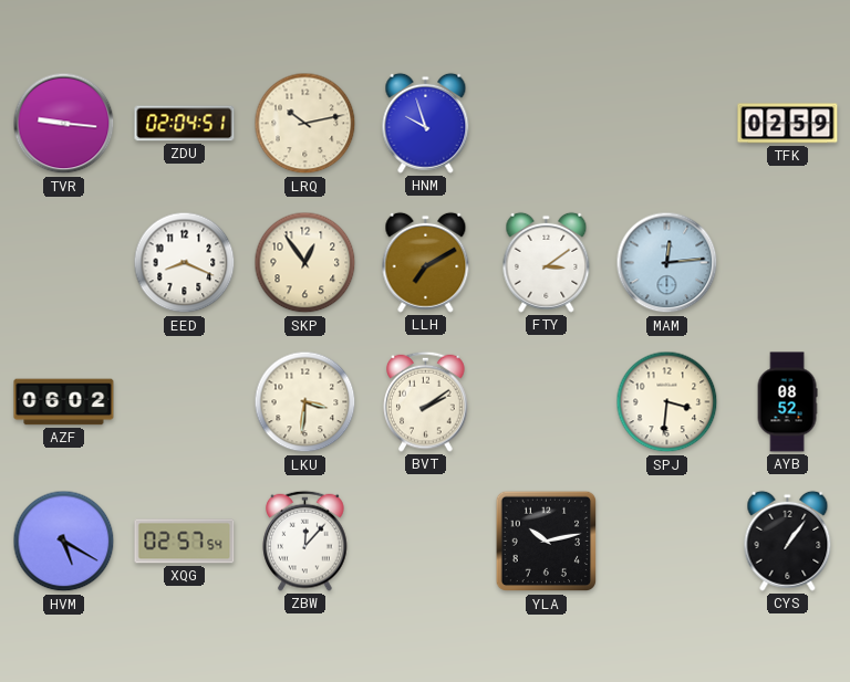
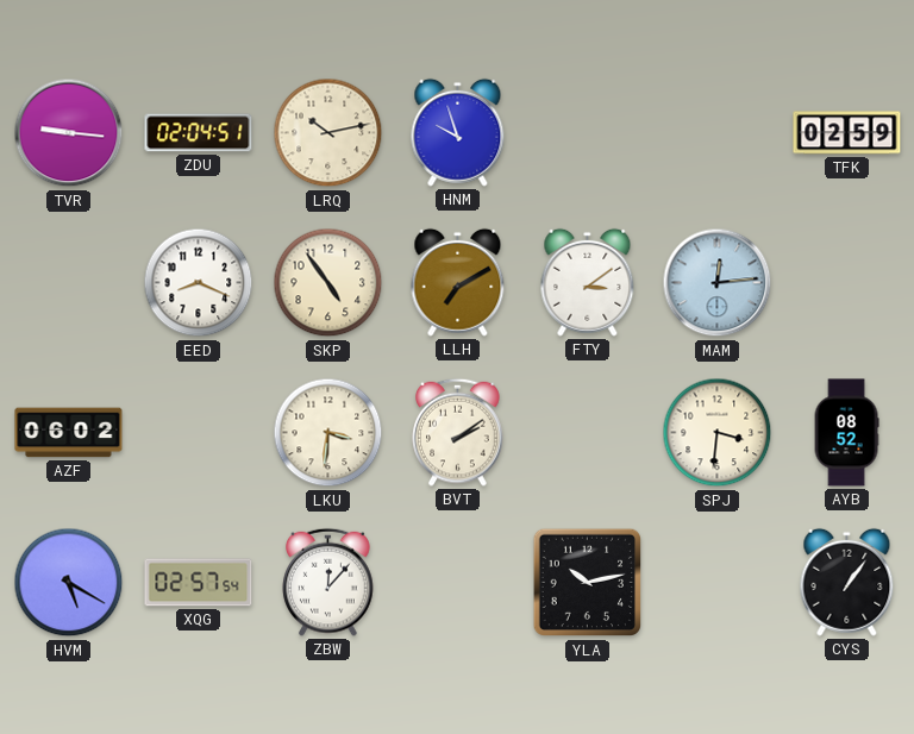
SKP: 12:54 -> 4:54
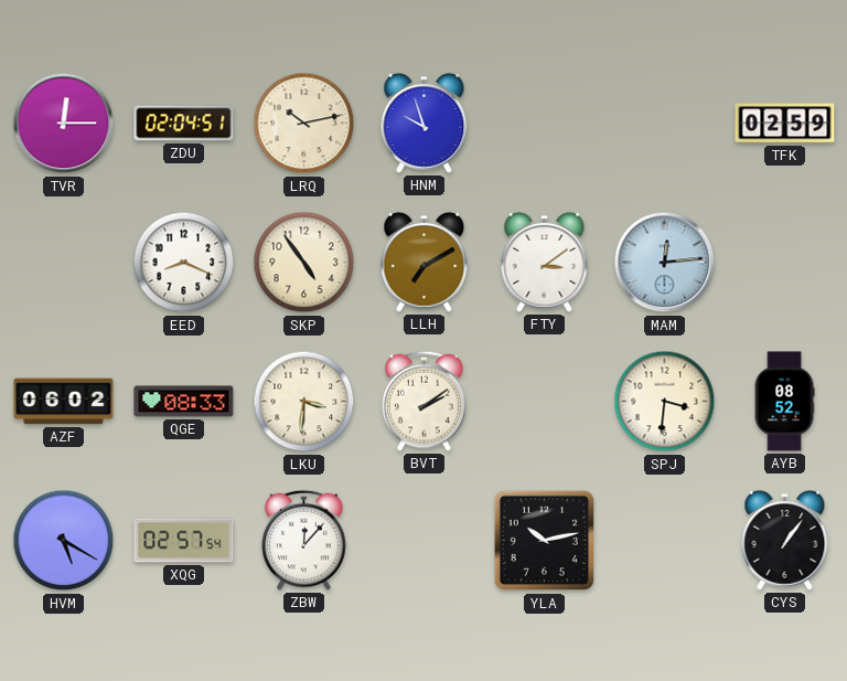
TVR: 9:16 -> 12:15
QGE: none -> 08:33
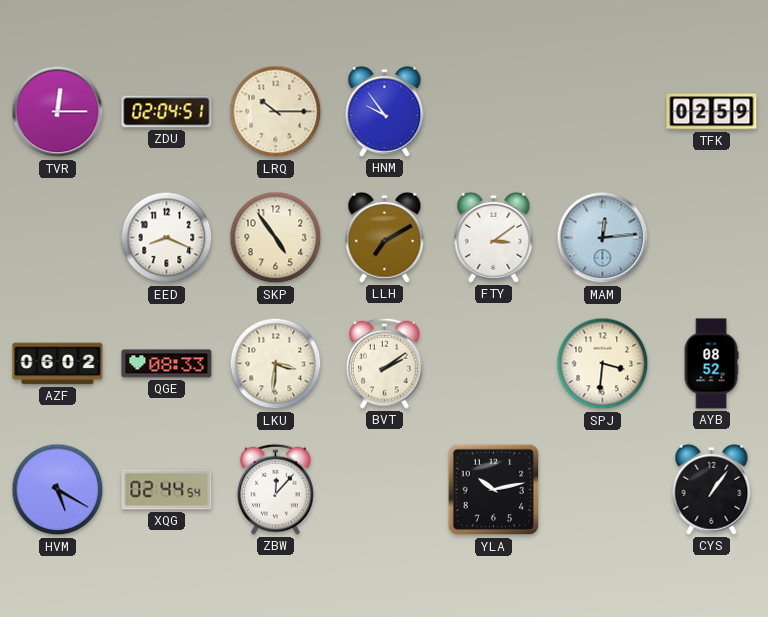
LRQ: 10:13 -> 10:15
HNM: 9:57 -> 9:54
XQG: 02:57 -> 02:44
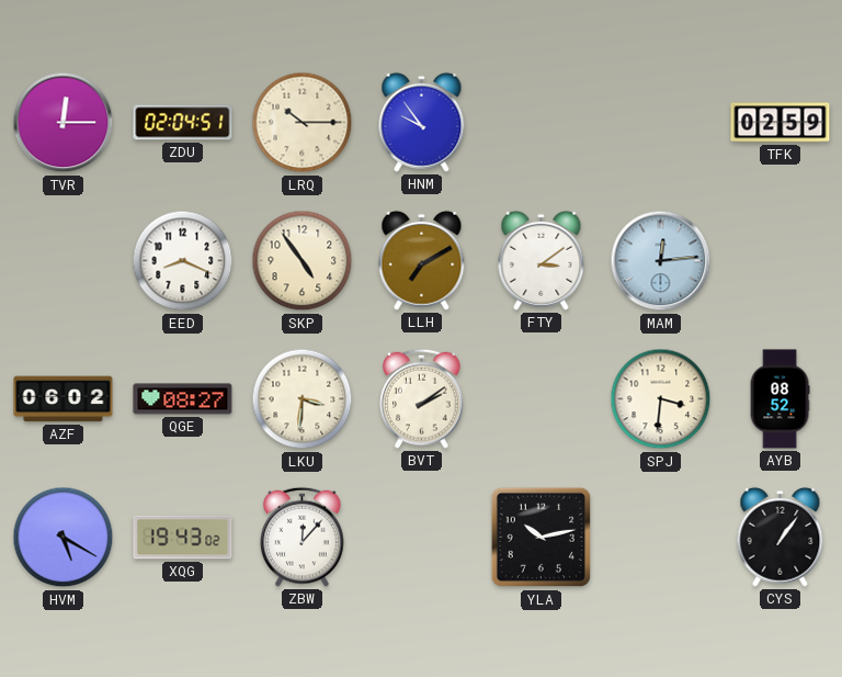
QGE: 08:33 -> 08:27
XQG: 02:44 -> 19:43
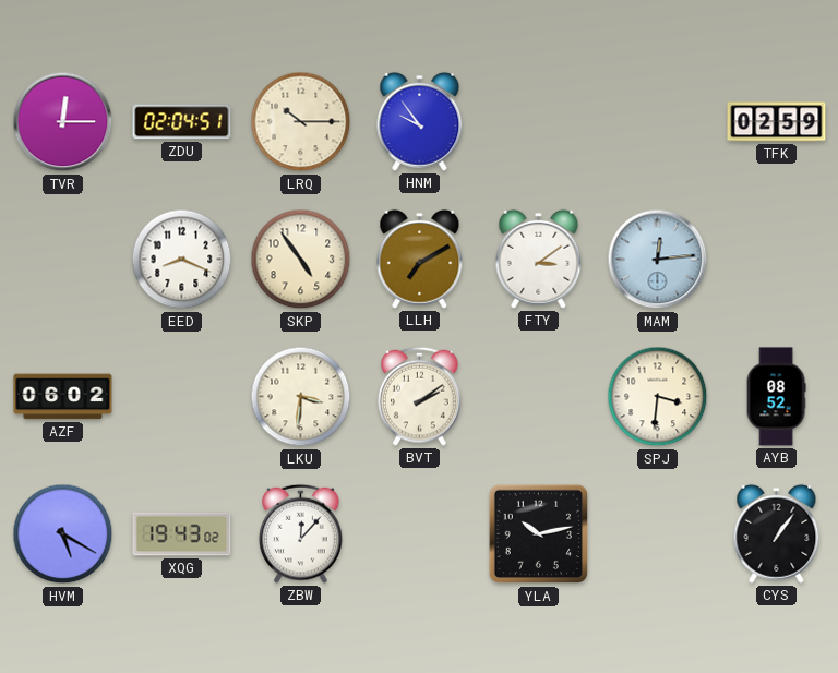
QGE: 08:27 -> none
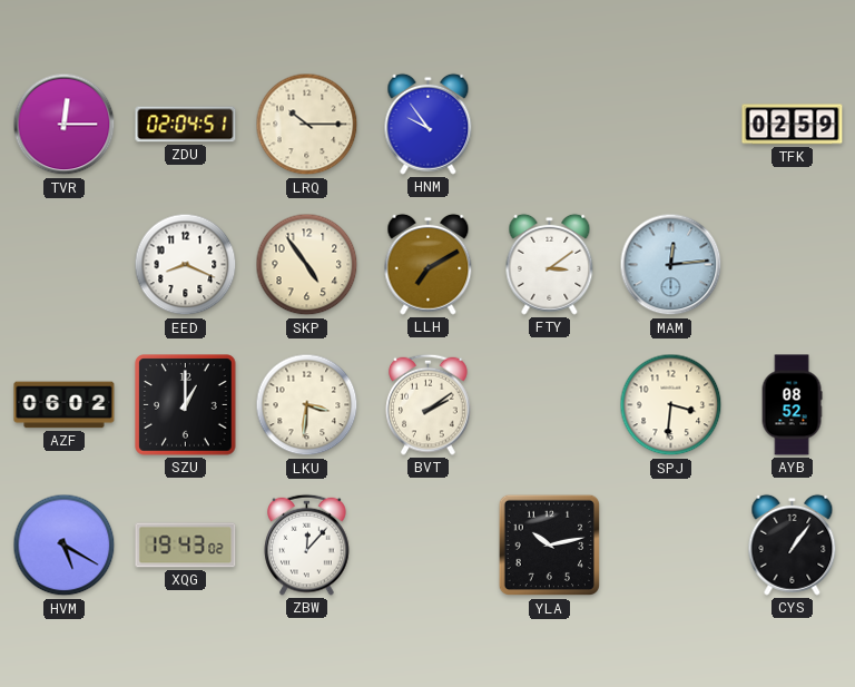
SZU: none -> 1:00
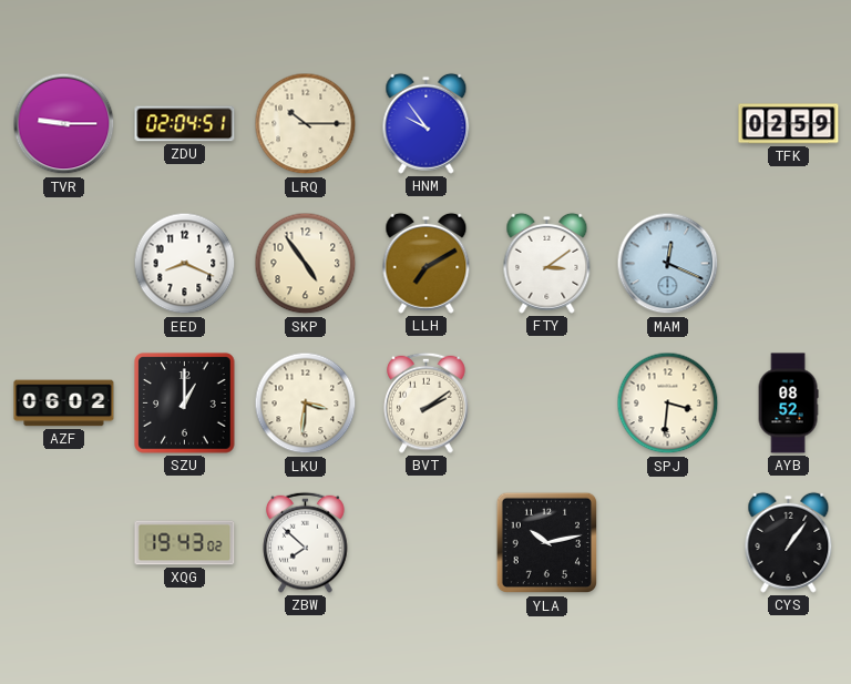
TVR: 12:15 -> 9:15
MAM: 12:14 -> 12:19
HVM: 5:20 -> none
ZBW: 12:07 -> 7:52
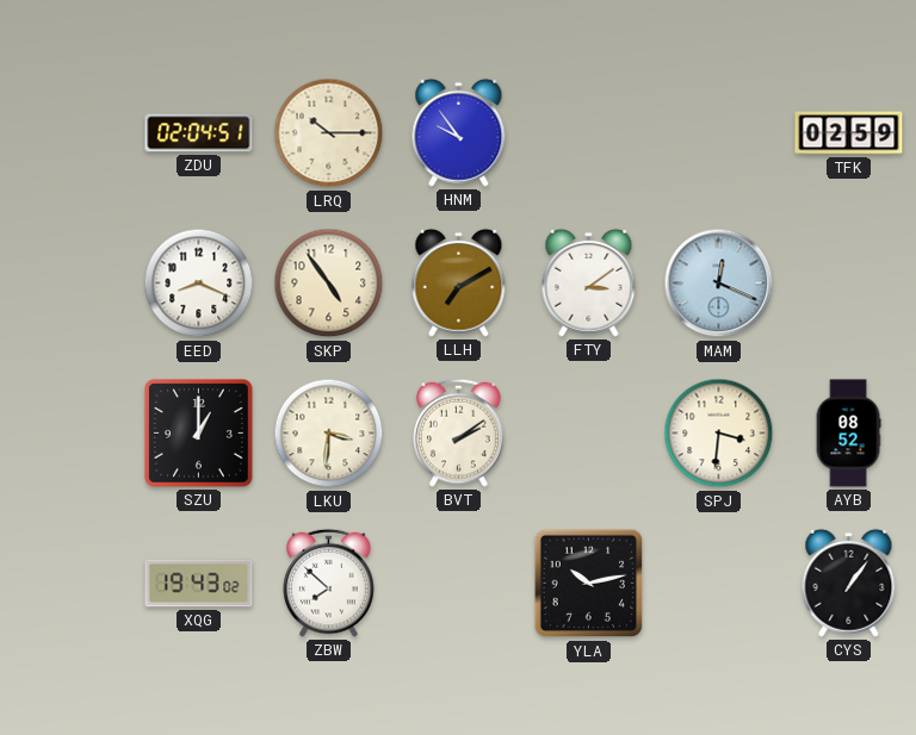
TVR: 9:15 -> none
AZF: 06:02 -> none
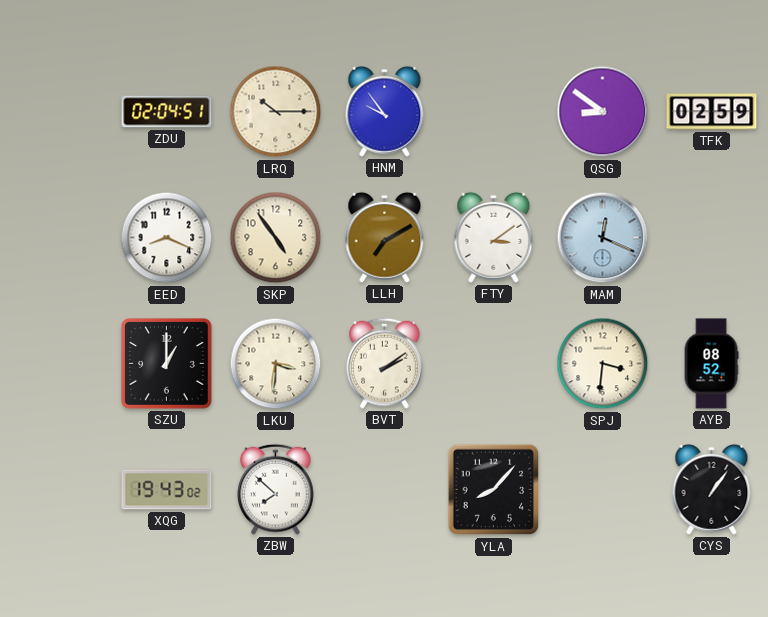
QSG: none -> 8:51
YLA: 10:13 -> 8:07
